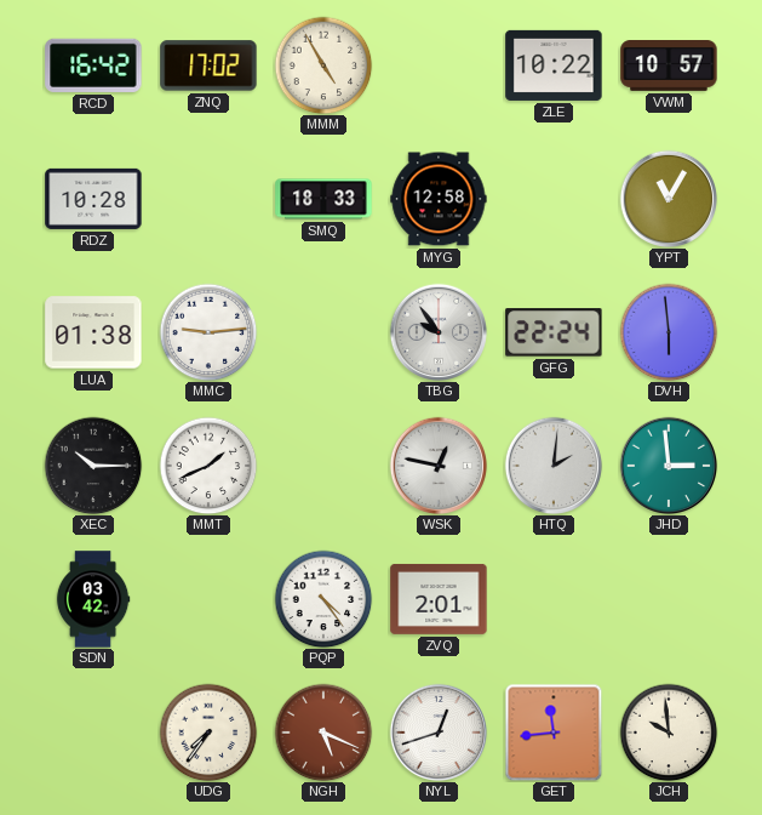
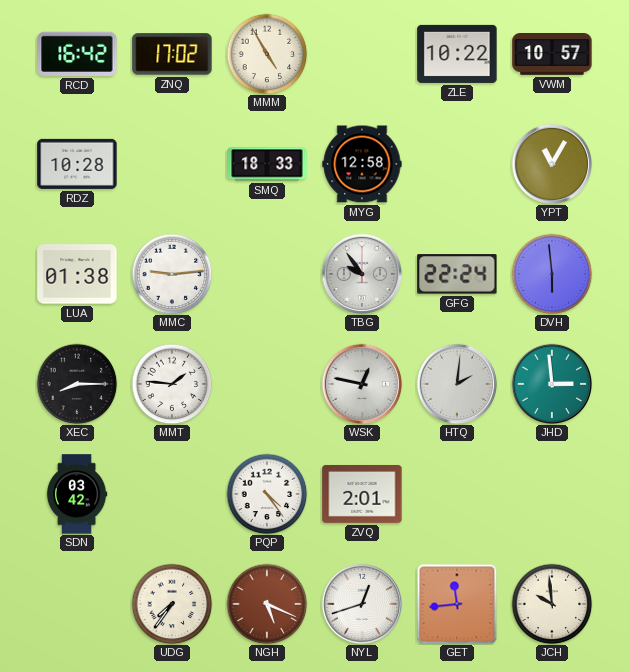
XEC: 10:15 -> 8:15
MMT: 1:41 -> 1:46
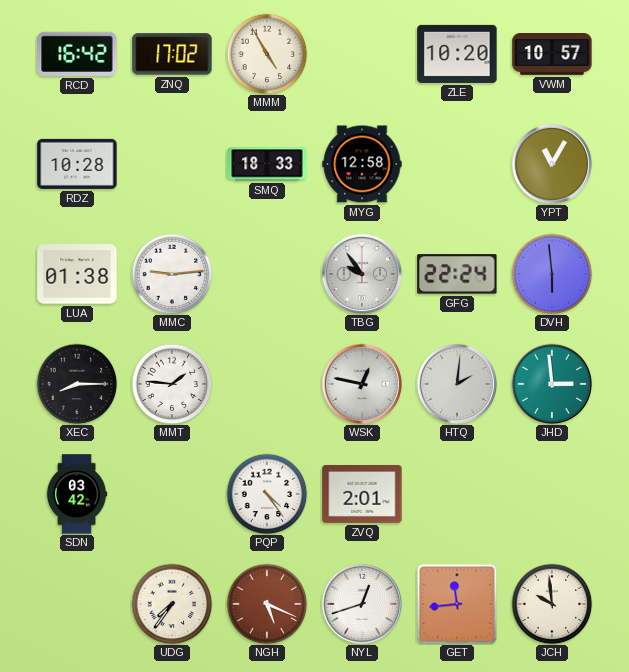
ZLE: 10:22 -> 10:20
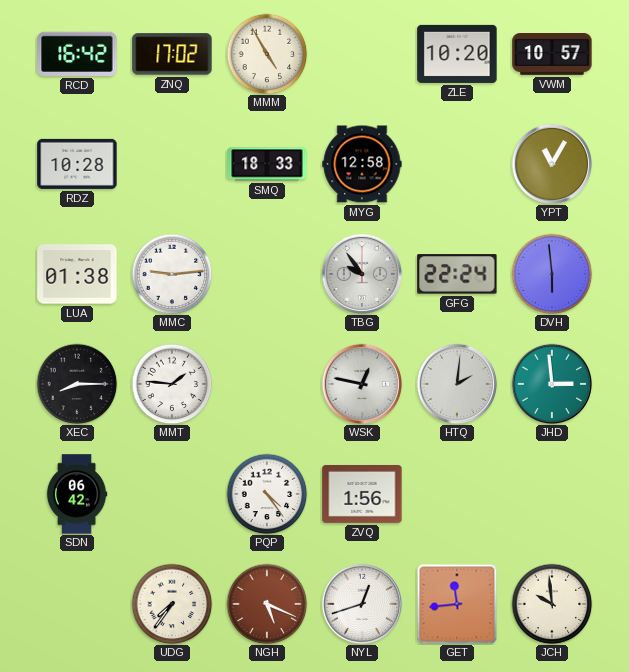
SDN: 03:42 -> 06:42
ZVQ: 2:01 -> 1:56
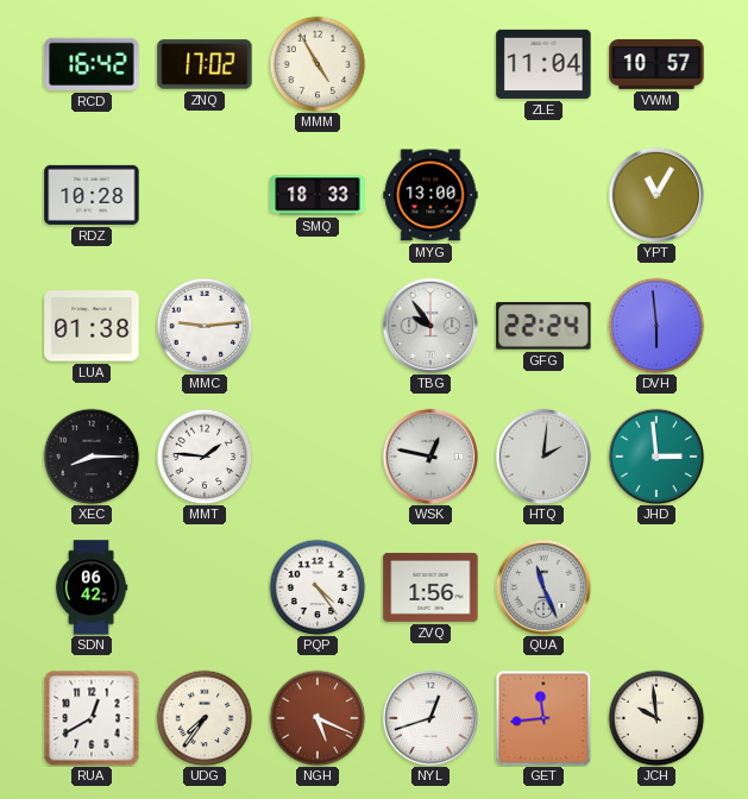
ZLE: 10:20 -> 11:04
MYG: 12:58 -> 13:00
QUA: none -> 11:26
RUA: none -> 12:40
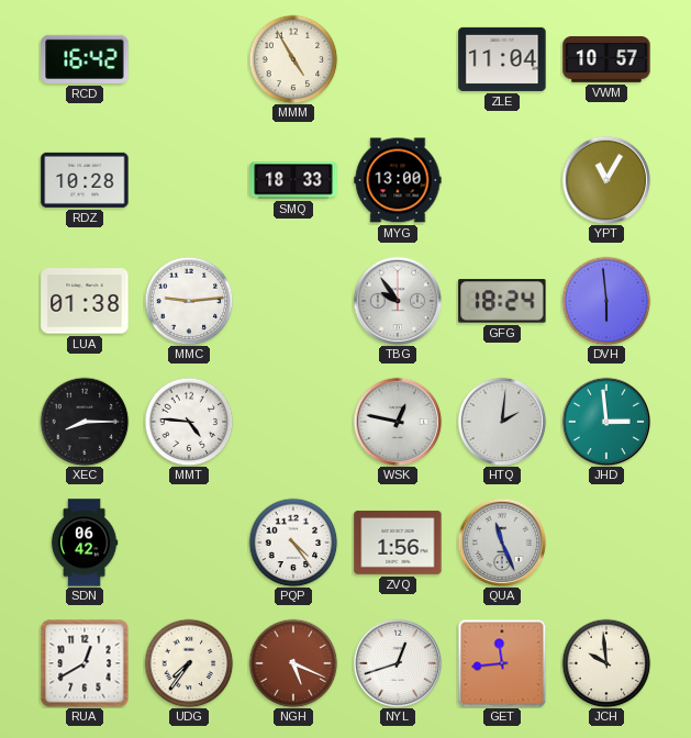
ZNQ: 17:02 -> none
GFG: 22:24 -> 18:24
MMT: 1:46 -> 4:46
